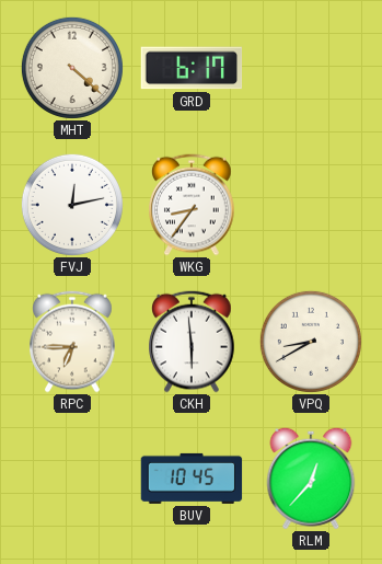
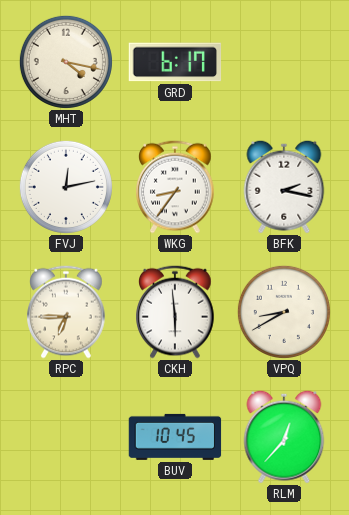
MHT: 4:22 -> 4:17
BFK: none -> 2:17
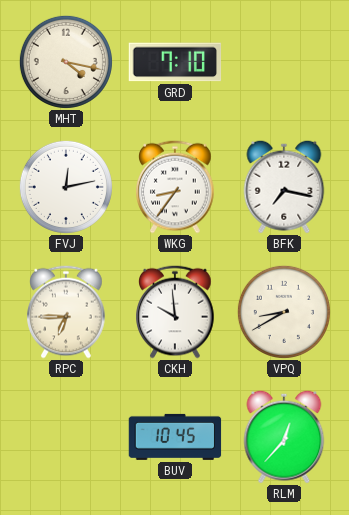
GRD: 6:17 -> 7:10
BFK: 2:17 -> 7:17
CKH: 5:59 -> 9:59
